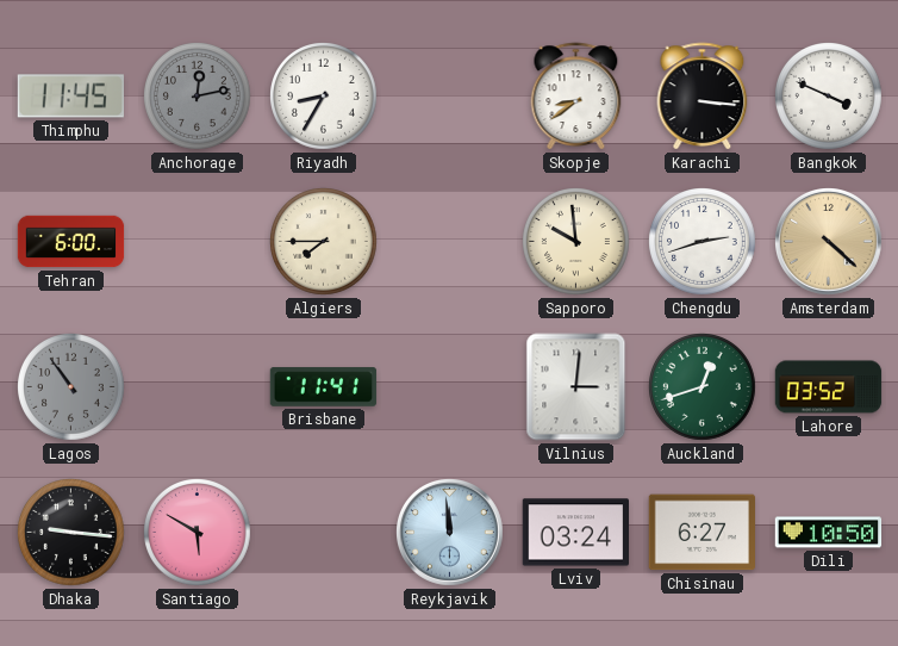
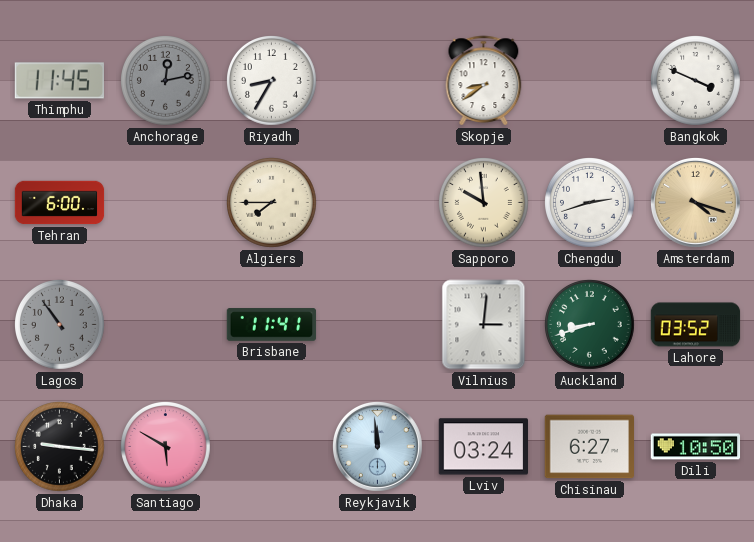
Karachi: 3:16 -> none
Amsterdam: 4:22 -> 4:18
Auckland: 12:42 -> 8:42
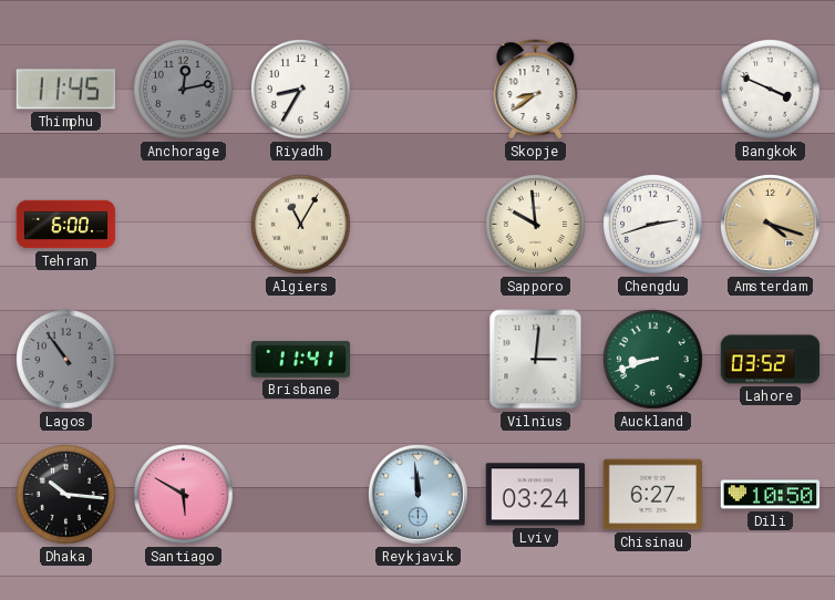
Algiers: 7:45 -> 11:05
Dhaka: 9:16 -> 10:16
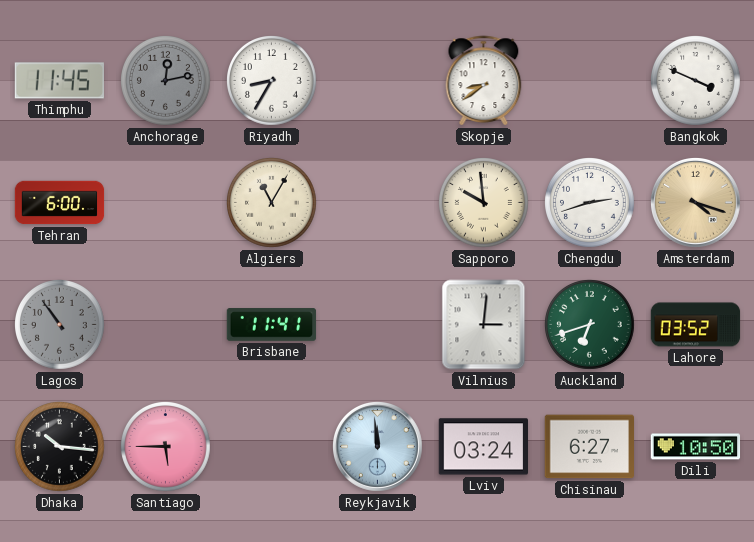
Auckland: 8:42 -> 6:42
Santiago: 5:50 -> 5:45
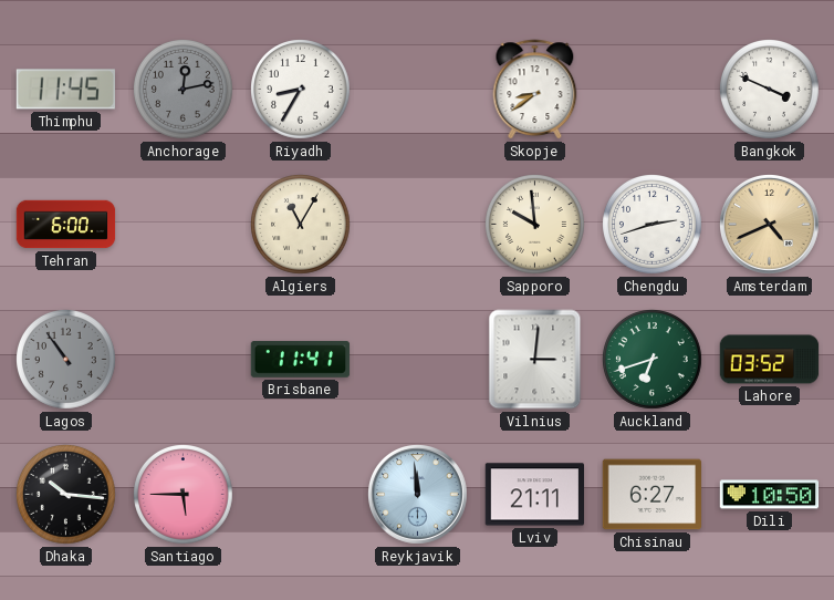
Amsterdam: 4:18 -> 4:41
Lviv: 03:24 -> 21:11
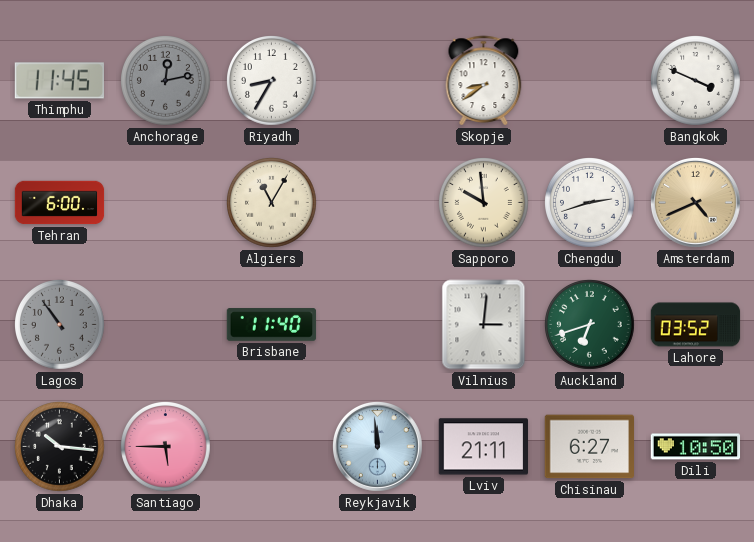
Brisbane: 11:41 -> 11:40
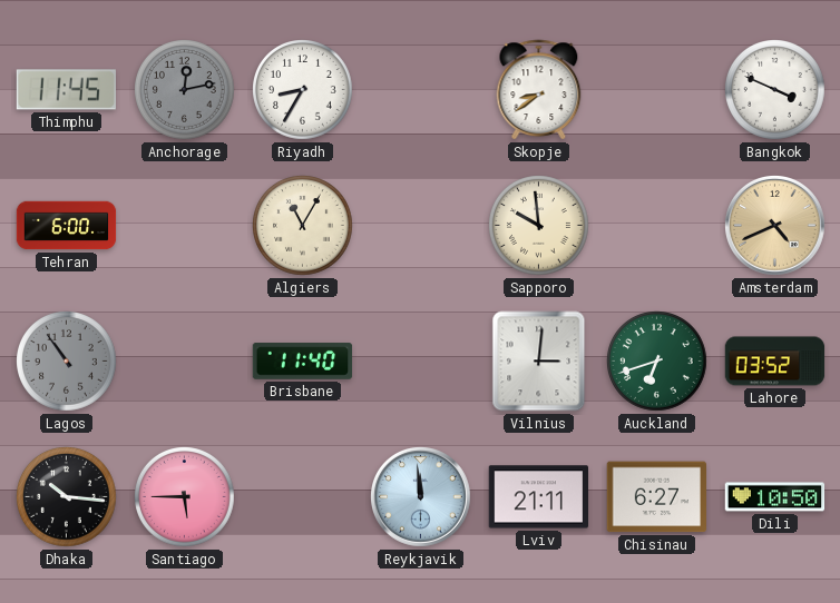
Chengdu: 2:42 -> none
